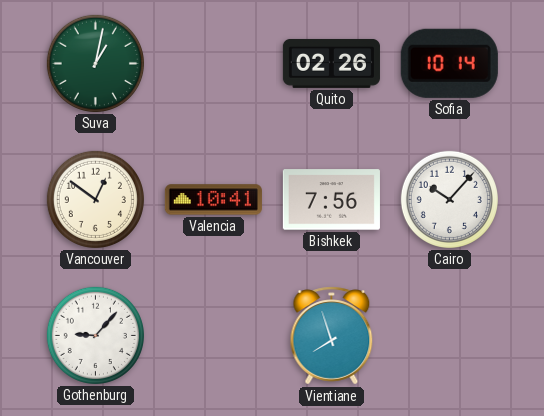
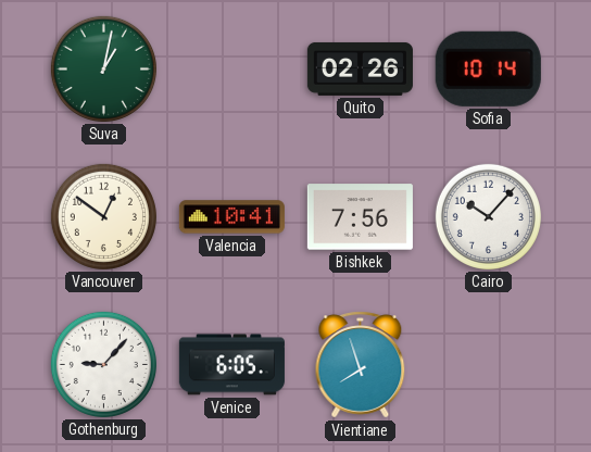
Venice: none -> 6:05
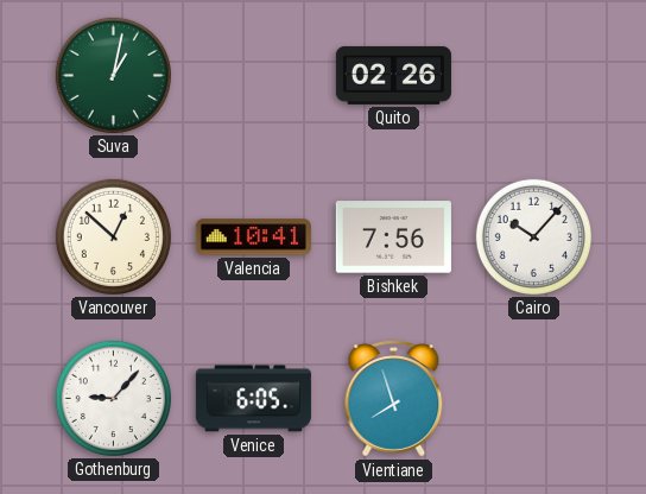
Sofia: 10:14 -> none
Vancouver: 12:51 -> 12:52
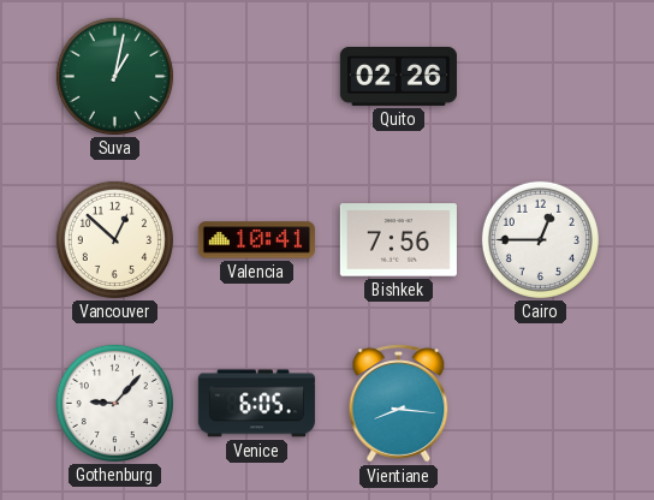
Cairo: 10:07 -> 12:45
Vientiane: 7:57 -> 8:16
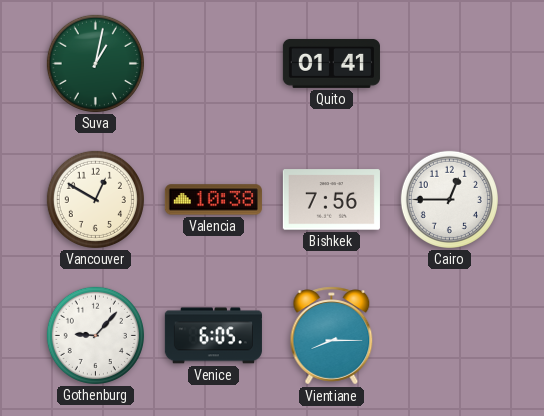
Quito: 02:26 -> 01:41
Vancouver: 12:52 -> 12:50
Valencia: 10:41 -> 10:38
Vientiane: 8:16 -> 8:15
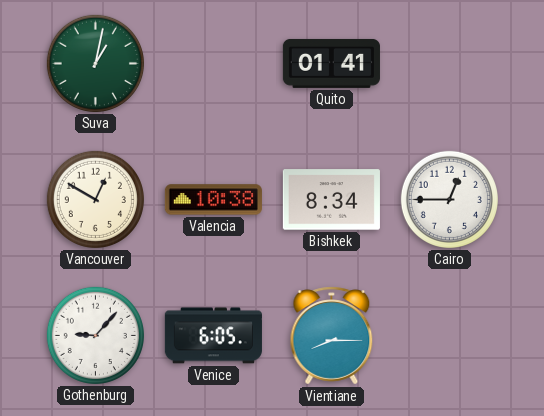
Bishkek: 7:56 -> 8:34
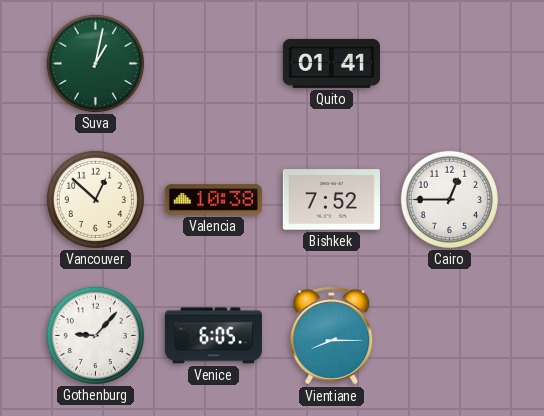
Vancouver: 12:50 -> 12:52
Bishkek: 8:34 -> 7:52
